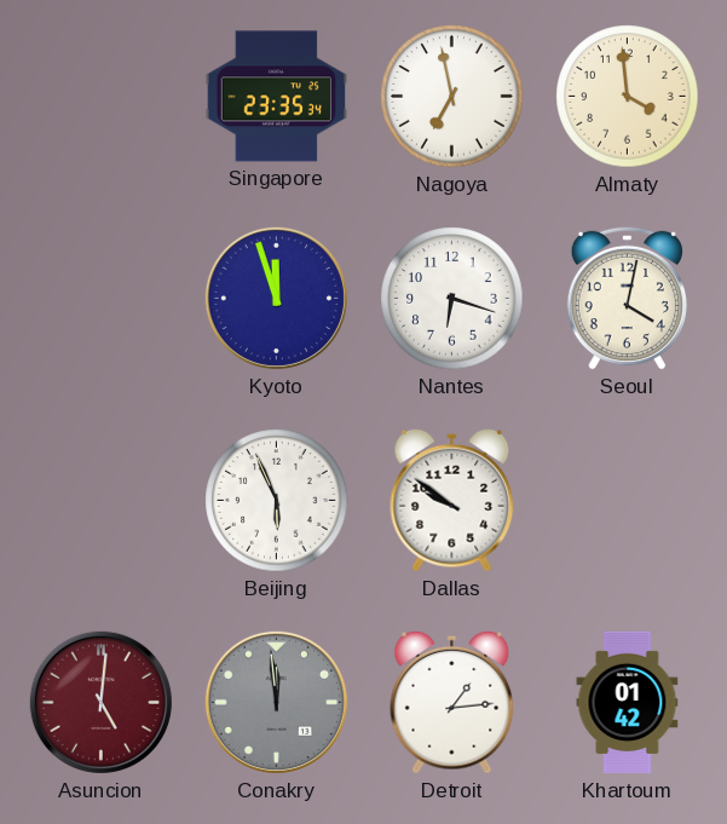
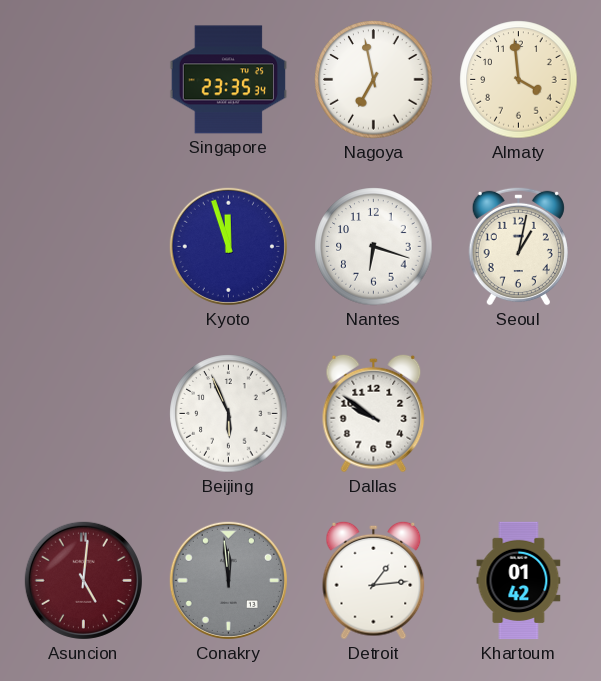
Seoul: 4:02 -> 1:02
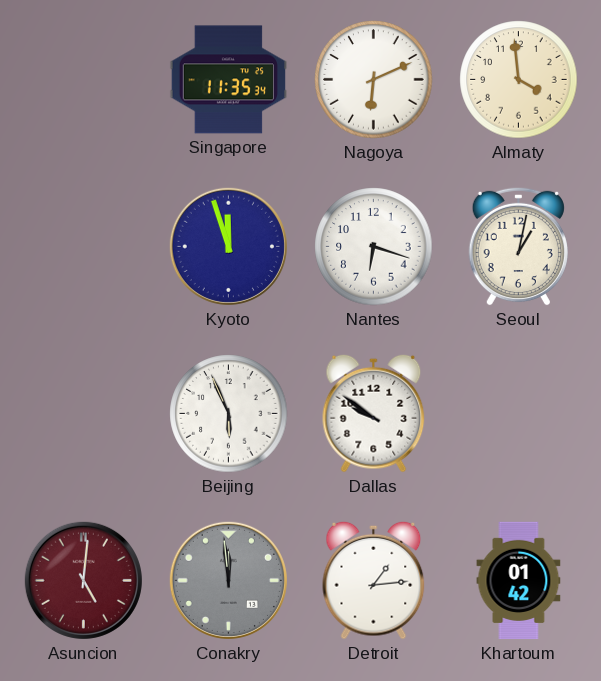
Singapore: 23:35 -> 11:35
Nagoya: 6:58 -> 6:11
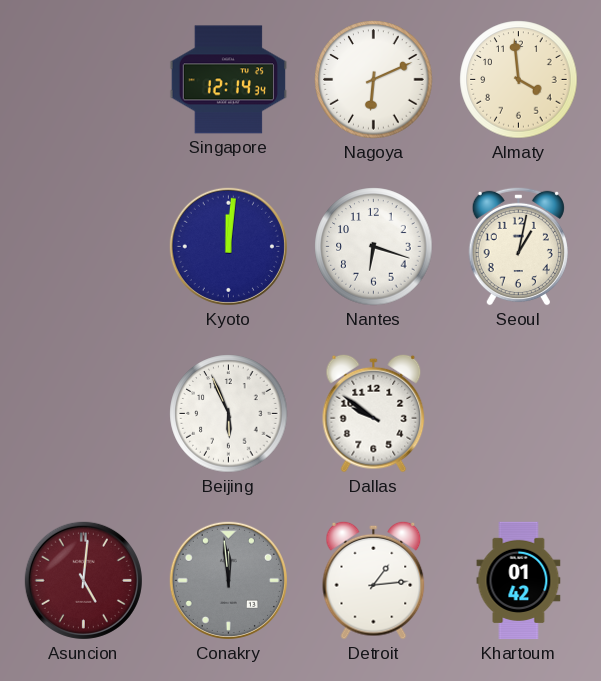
Singapore: 11:35 -> 12:14
Kyoto: 11:57 -> 12:01
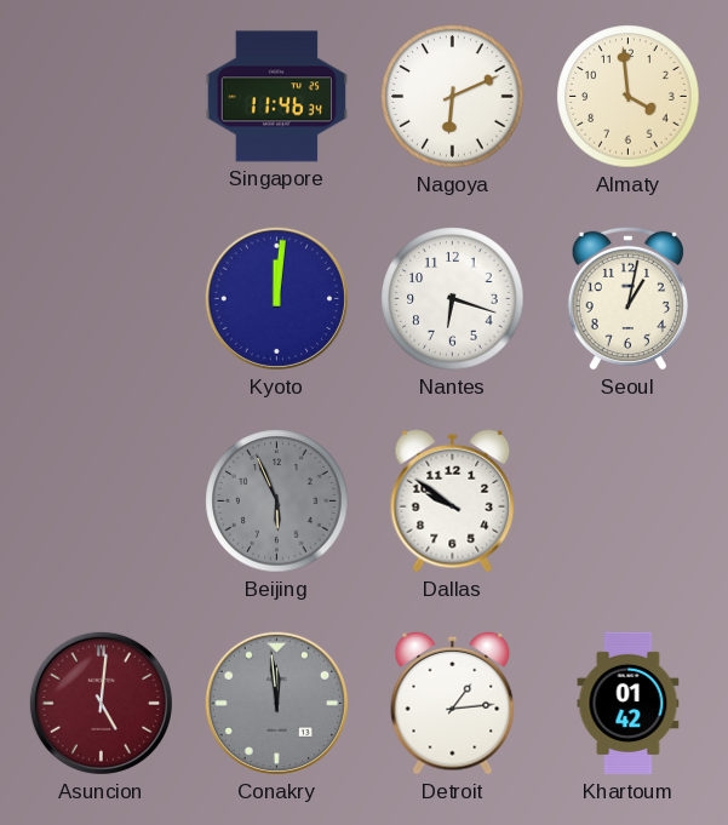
Singapore: 12:14 -> 11:46
Beijing dial: white -> grey
